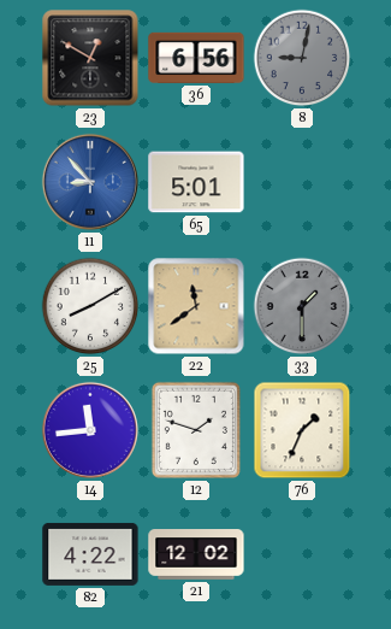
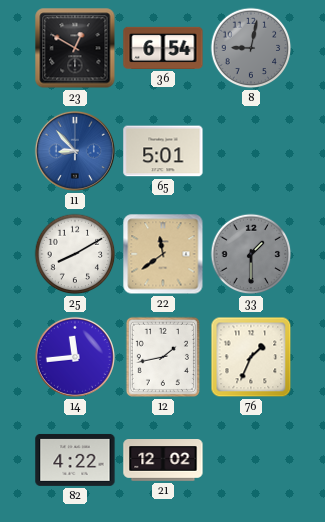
36: 6:56 -> 6:54
12: 1:48 -> 1:43
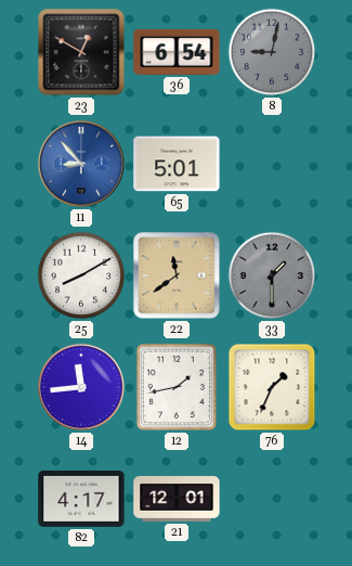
82: 4:22 -> 4:17
21: 12:02 -> 12:01
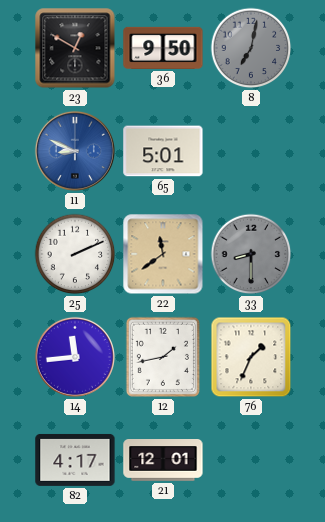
36: 6:54 -> 9:50
8: 9:02 -> 7:02
11: 8:53 -> 8:49
25: 8:10 -> 2:11
33: 1:30 -> 8:30
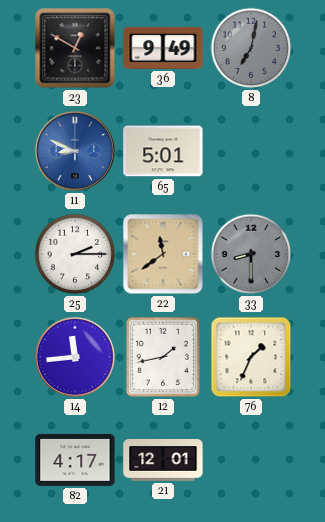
36: 9:50 -> 9:49
25: 2:11 -> 2:15
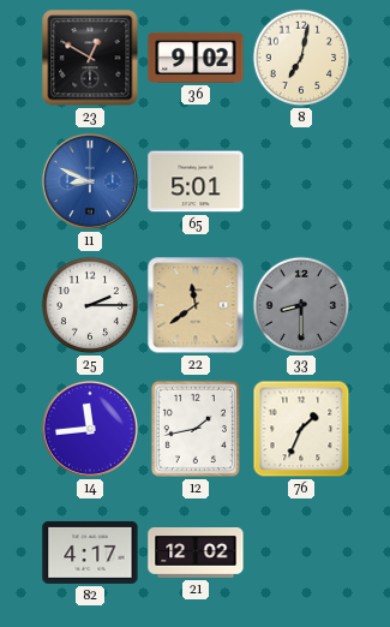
36: 9:49 -> 9:02
8 dial: grey -> cream
21: 12:01 -> 12:02
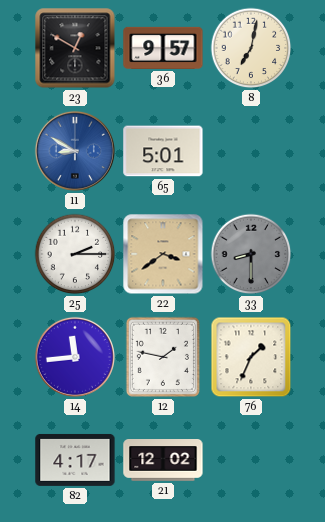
36: 9:02 -> 9:57
11: 8:49 -> 8:50
22: 11:39 -> 3:39
12: 1:43 -> 1:47
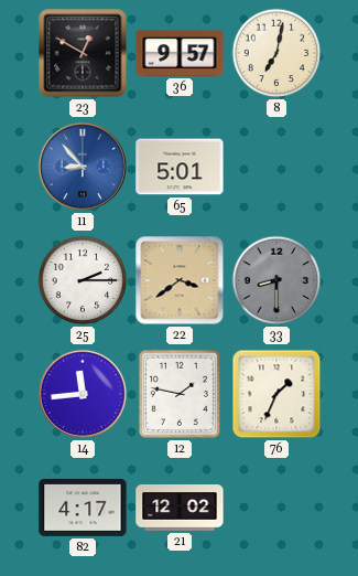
11: 8:50 -> 8:53
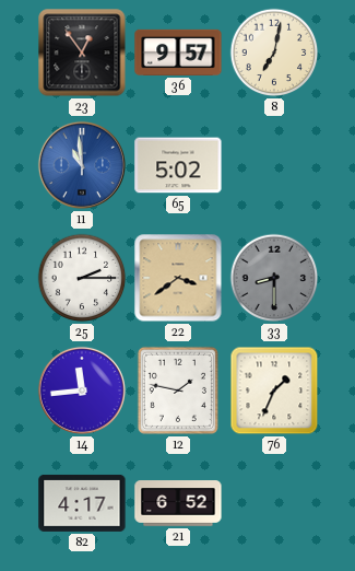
23: 12:50 -> 12:54
11: 8:53 -> 10:59
65: 5:01 -> 5:02
21: 12:02 -> 6:52
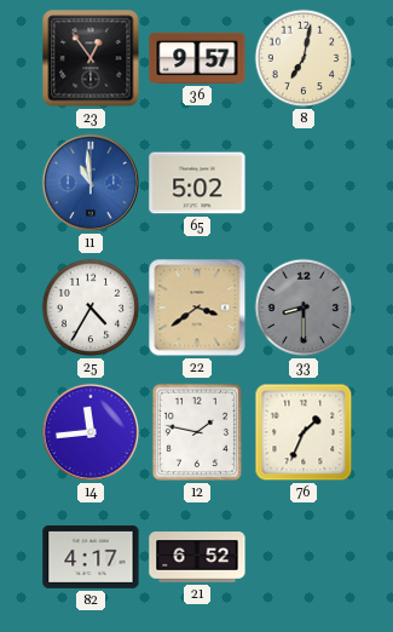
25: 2:15 -> 4:35
